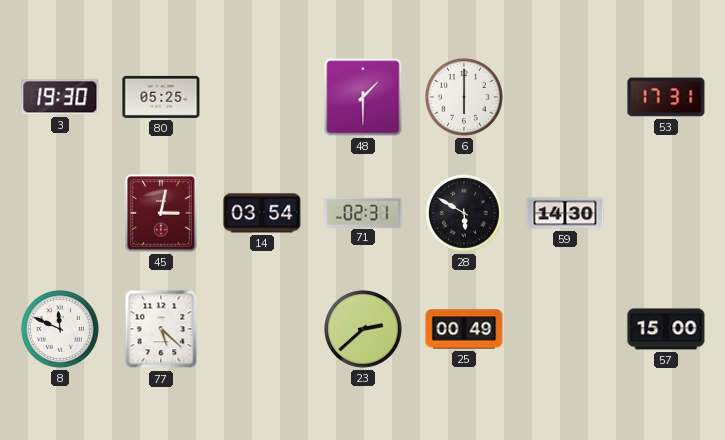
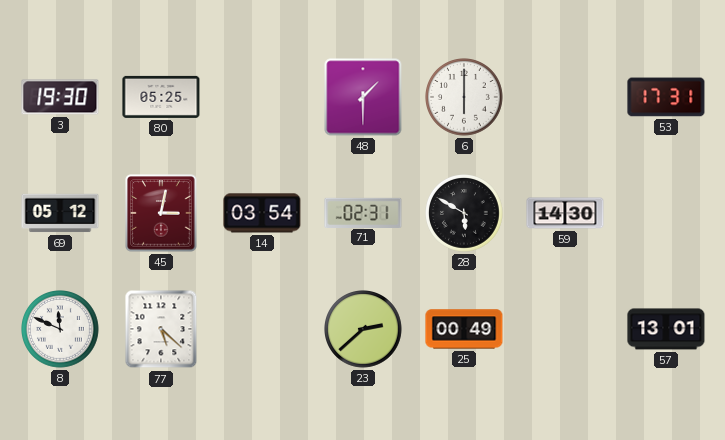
69: none -> 05:12
57: 15:00 -> 13:01
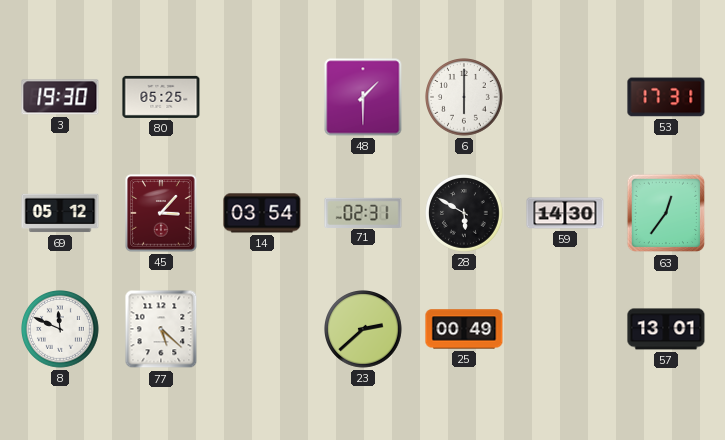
45: 3:02 -> 3:07
63: none -> 12:36
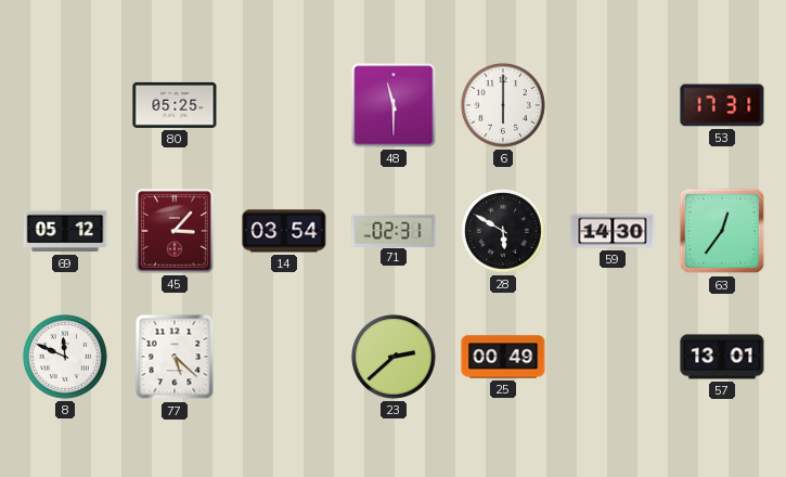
3: 19:30 -> none
48: 1:30 -> 11:30
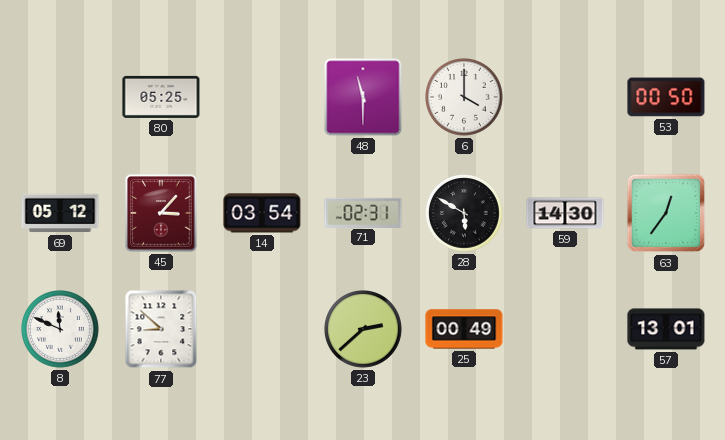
6: 6:00 -> 4:00
53: 17:31 -> 00:50
77: 5:22 -> 8:52
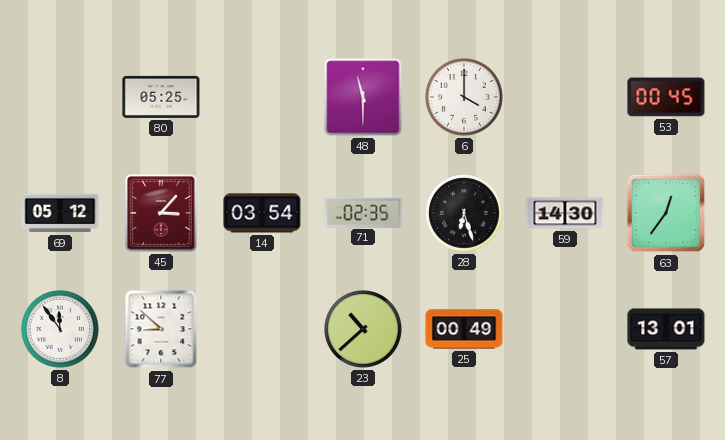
53: 00:50 -> 00:45
71: 02:31 -> 02:35
28: 5:50 -> 6:27
8: 11:49 -> 11:54
23: 2:38 -> 10:38
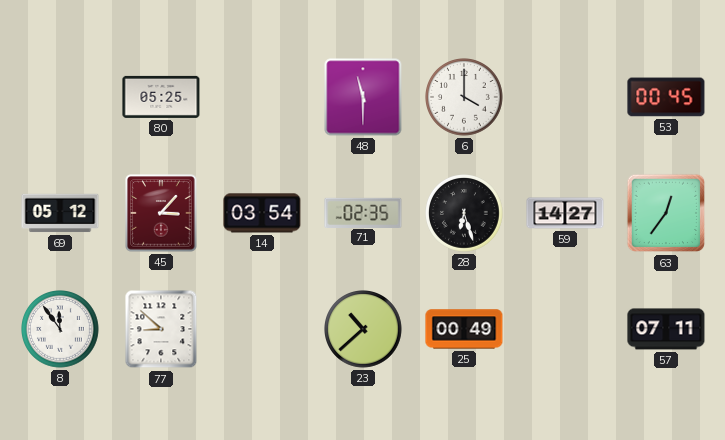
59: 14:30 -> 14:27
57: 13:01 -> 07:11
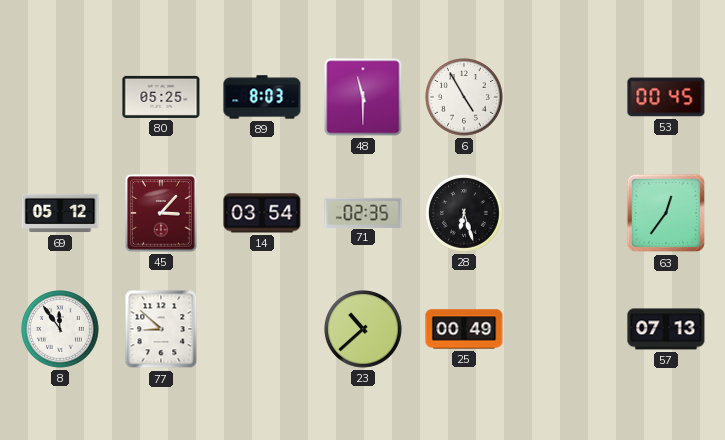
89: none -> 8:03
6: 4:00 -> 4:55
59: 14:27 -> none
57: 07:11 -> 07:13
